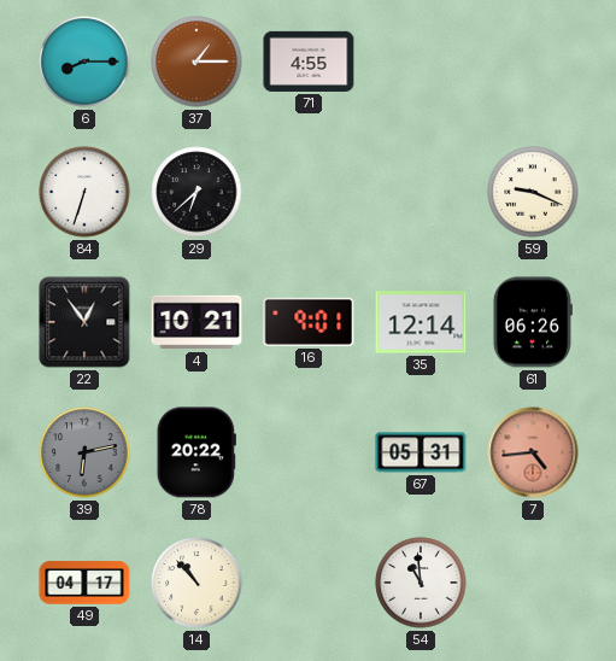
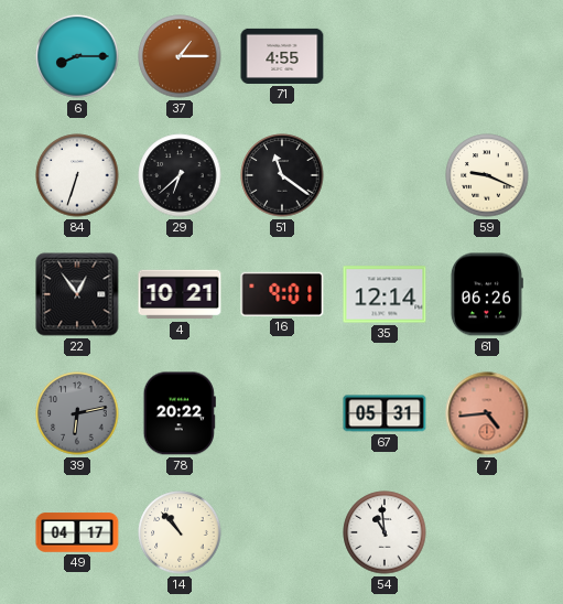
51: none -> 11:21
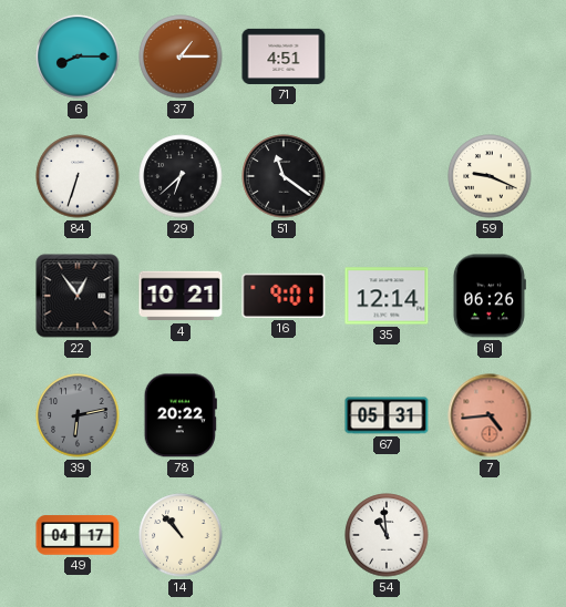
71: 4:55 -> 4:51
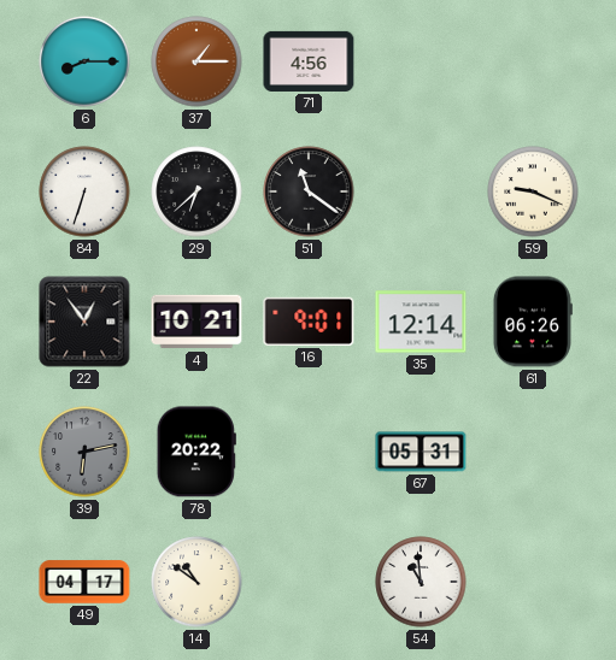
71: 4:51 -> 4:56
7: 4:44 -> none
14: 10:53 -> 10:51
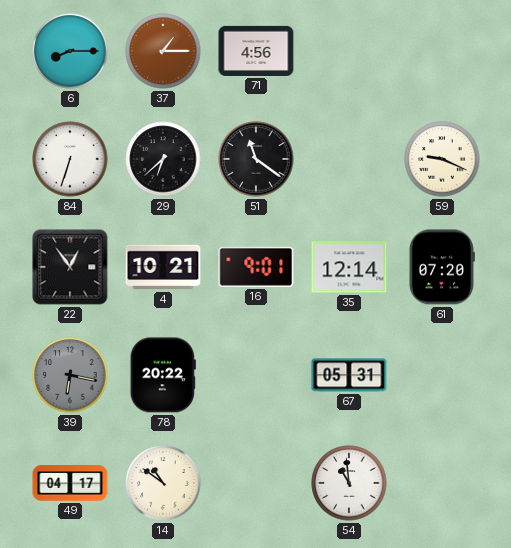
61: 06:26 -> 07:20
39: 6:13 -> 6:17
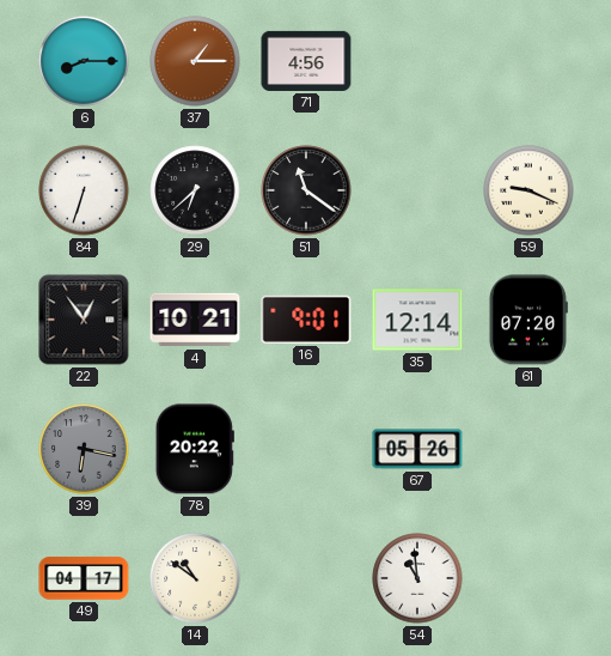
67: 05:31 -> 05:26
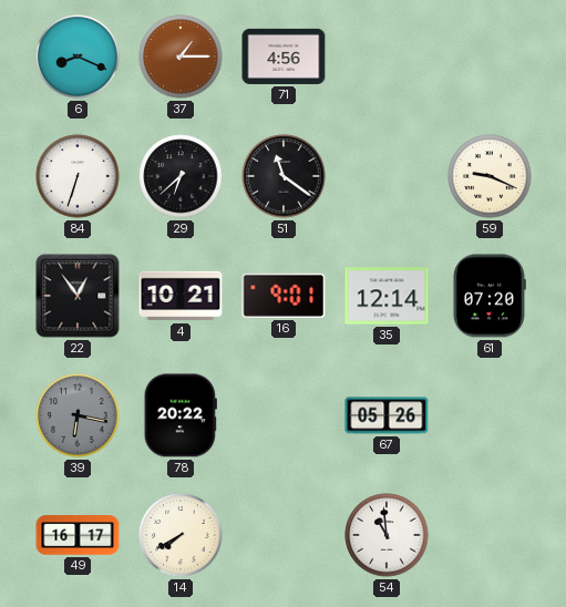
6: 8:15 -> 8:19
49: 04:17 -> 16:17
14: 10:51 -> 7:40
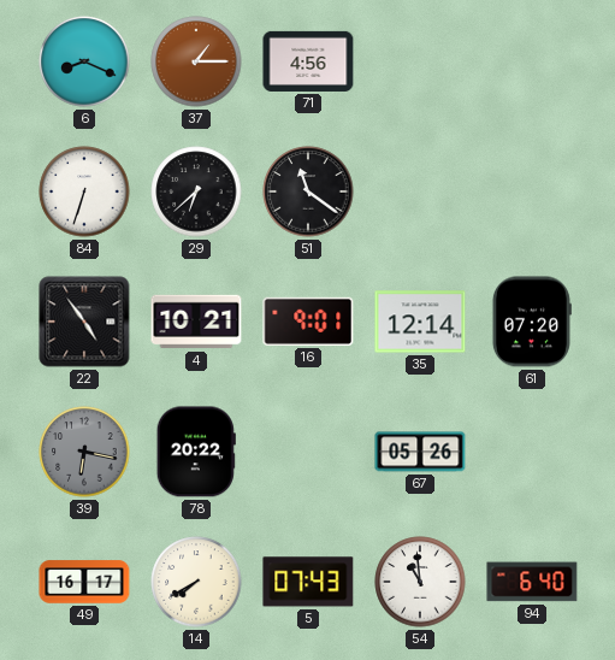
59: 9:19 -> none
22: 12:54 -> 4:54
5: none -> 07:43
94: none -> 6:40
